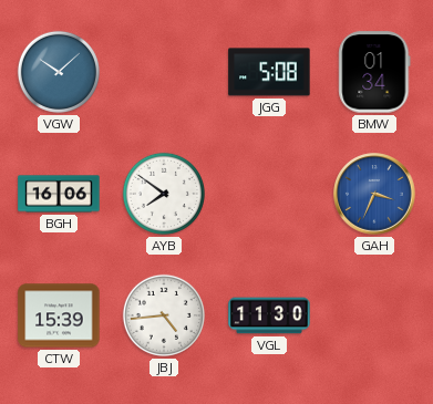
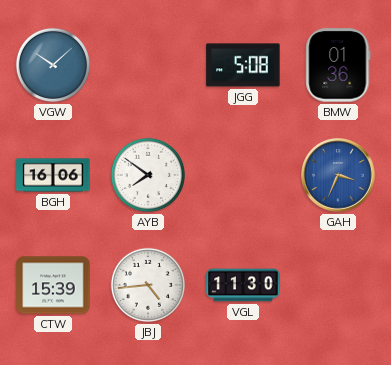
BMW: 01:34 -> 01:36
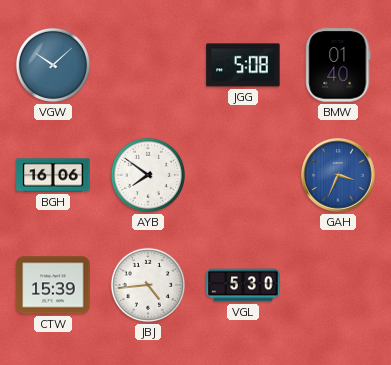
BMW: 01:36 -> 01:40
VGL: 11:30 -> 5:30
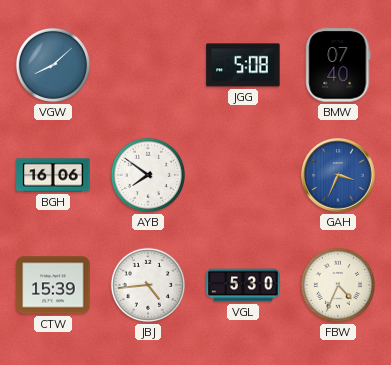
VGW: 10:08 -> 8:08
BMW: 01:40 -> 07:40
FBW: none -> 4:34
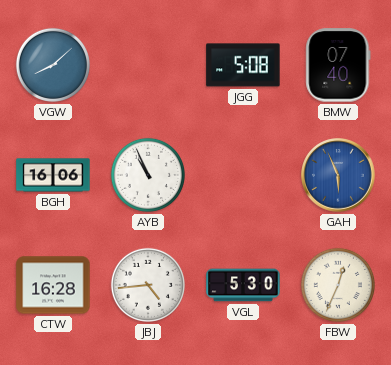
AYB: 7:51 -> 10:56
GAH: 3:34 -> 5:56
CTW: 15:39 -> 16:28
FBW: 4:34 -> 12:34
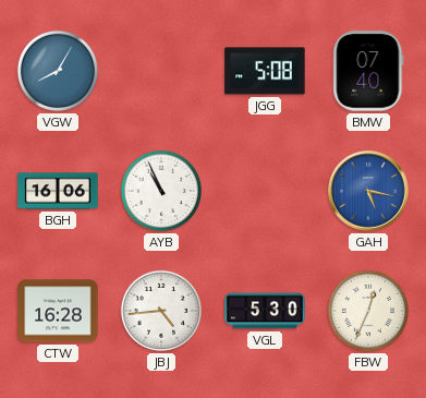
VGW: 8:08 -> 8:05
GAH: 5:56 -> 5:17
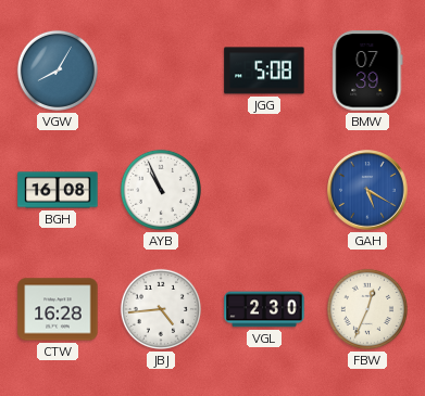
BMW: 07:40 -> 07:39
BGH: 16:06 -> 16:08
GAH: 5:17 -> 5:20
VGL: 5:30 -> 2:30
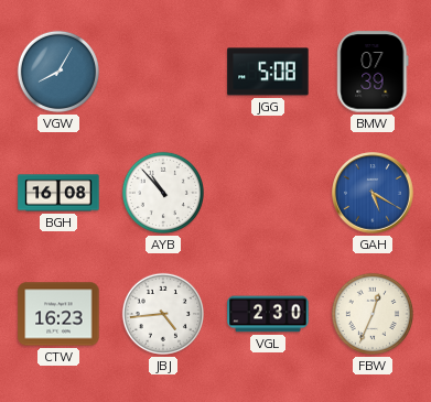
AYB: 10:56 -> 10:53
CTW: 16:28 -> 16:23
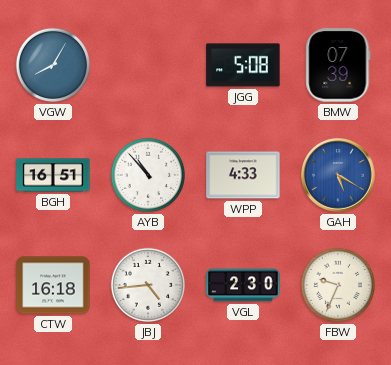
BGH: 16:08 -> 16:51
WPP: none -> 4:33
CTW: 16:23 -> 16:18
FBW: 12:34 -> 9:34
